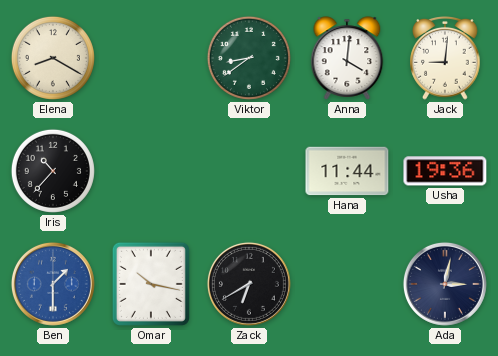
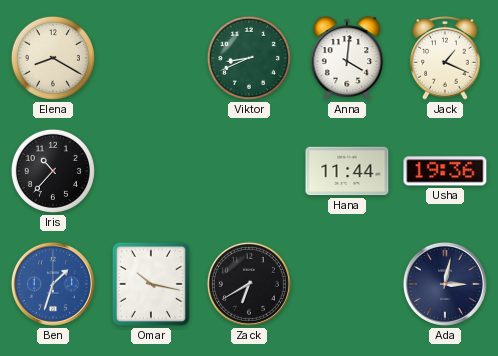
Viktor: 8:39 -> 8:41
Jack: 9:01 -> 1:19
Ben: 1:30 -> 1:33
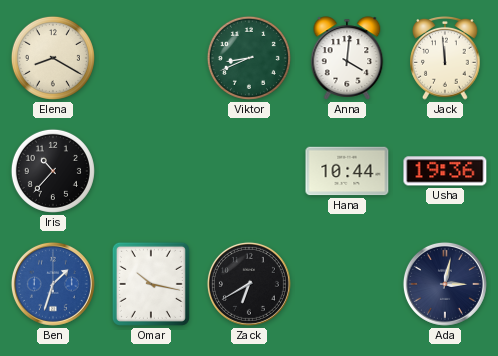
Jack: 1:19 -> 11:59
Hana: 11:44 -> 10:44
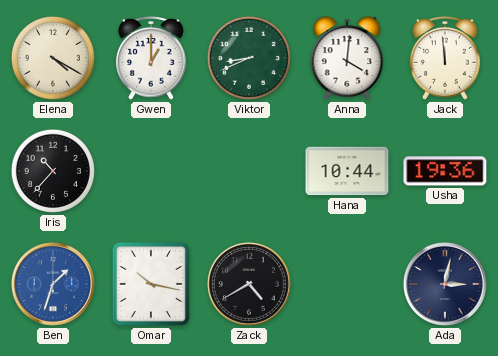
Elena: 8:20 -> 4:20
Gwen: none -> 1:00
Zack: 6:40 -> 4:40
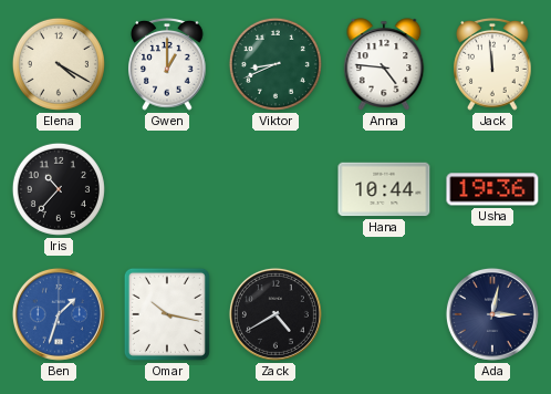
Anna: 4:01 -> 4:46
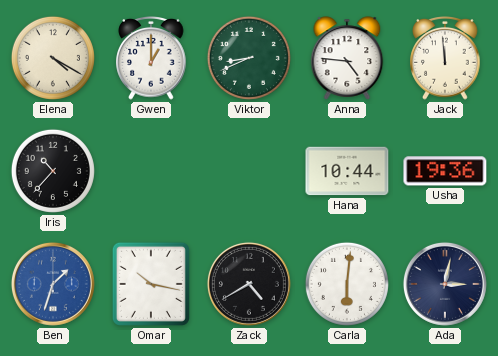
Carla: none -> 6:01
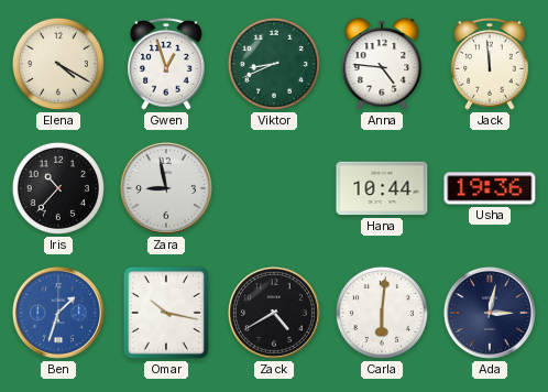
Gwen: 1:00 -> 12:57
Zara: none -> 8:58
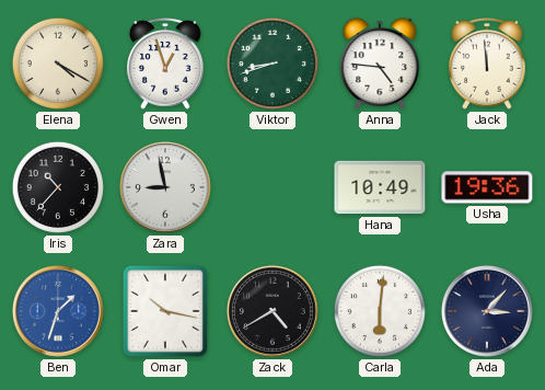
Viktor: 8:41 -> 8:42
Hana: 10:44 -> 10:49
Ada: 3:02 -> 3:07
